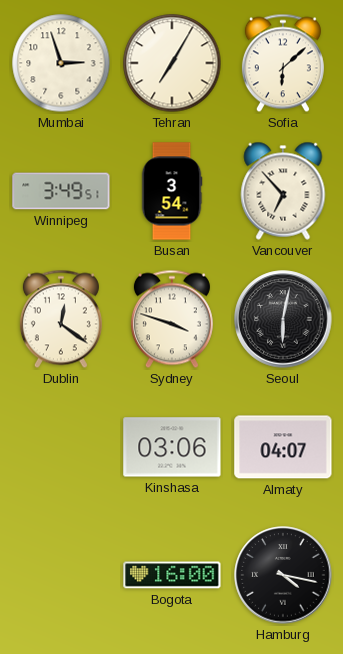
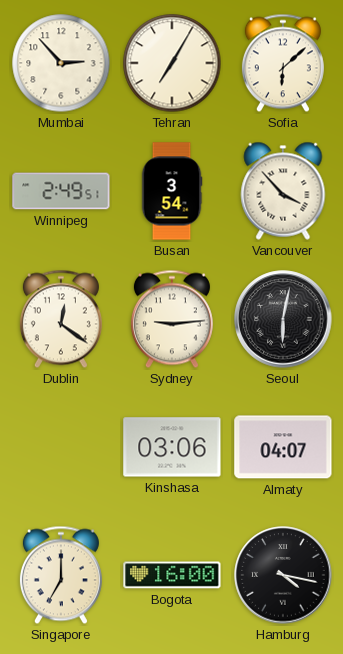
Mumbai: 2:57 -> 2:53
Winnipeg: 3:49 -> 2:49
Vancouver: 6:53 -> 3:53
Sydney: 3:48 -> 9:14
Singapore: none -> 7:00
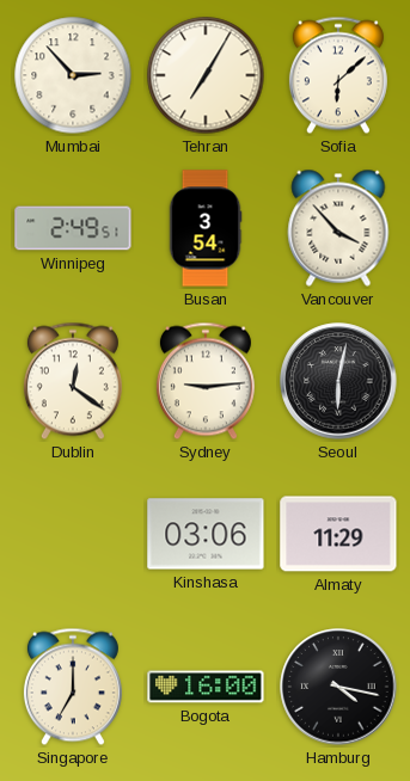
Almaty: 04:07 -> 11:29
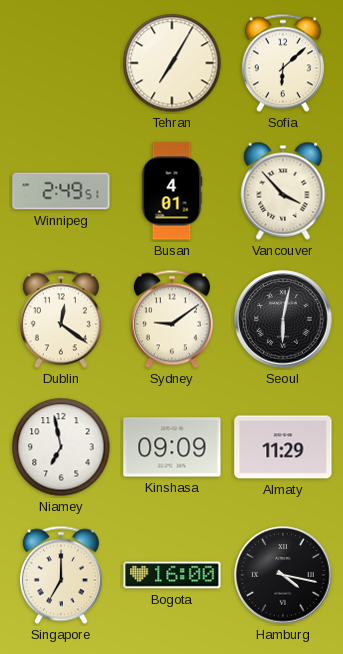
Mumbai: 2:53 -> none
Busan: 3:54 -> 4:01
Sydney: 9:14 -> 9:09
Niamey: none -> 6:58
Kinshasa: 03:06 -> 09:09
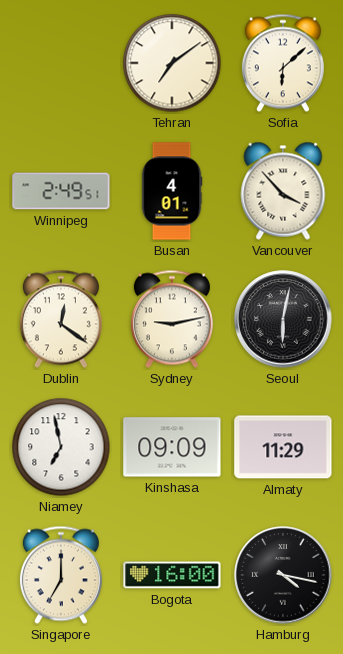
Tehran: 7:05 -> 7:09
Sydney: 9:09 -> 9:13
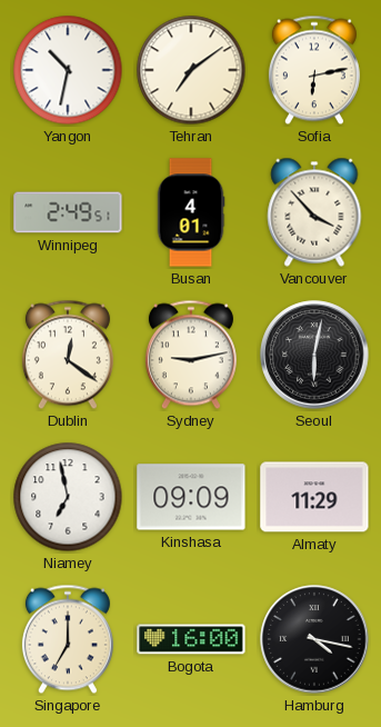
Yangon: none -> 10:32
Sofia: 6:08 -> 6:13
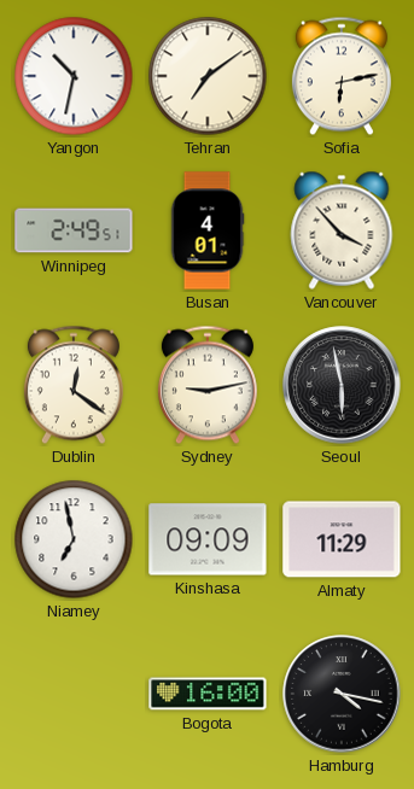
Seoul: 6:02 -> 5:58
Singapore: 7:00 -> none
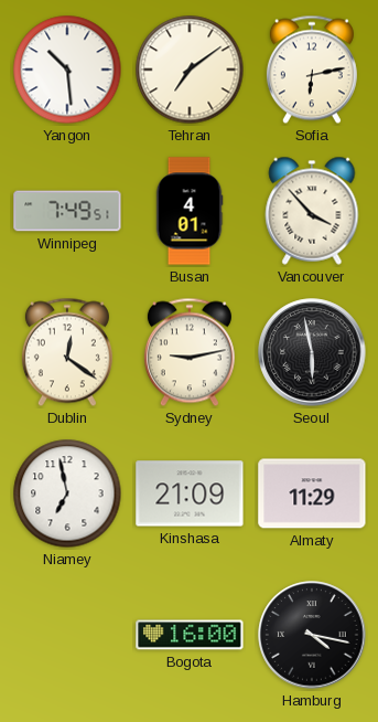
Yangon: 10:32 -> 10:29
Winnipeg: 2:49 -> 7:49
Kinshasa: 09:09 -> 21:09
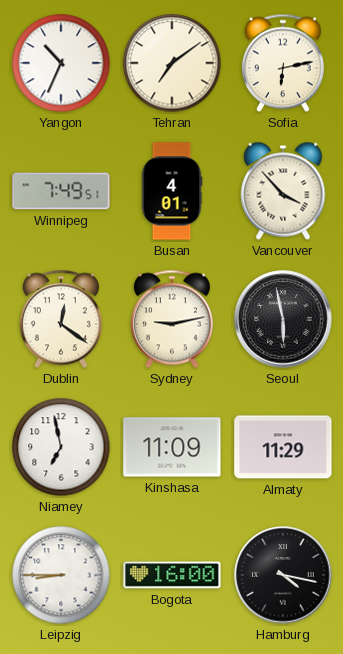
Yangon: 10:29 -> 10:34
Kinshasa: 21:09 -> 11:09
Leipzig: none -> 8:45
